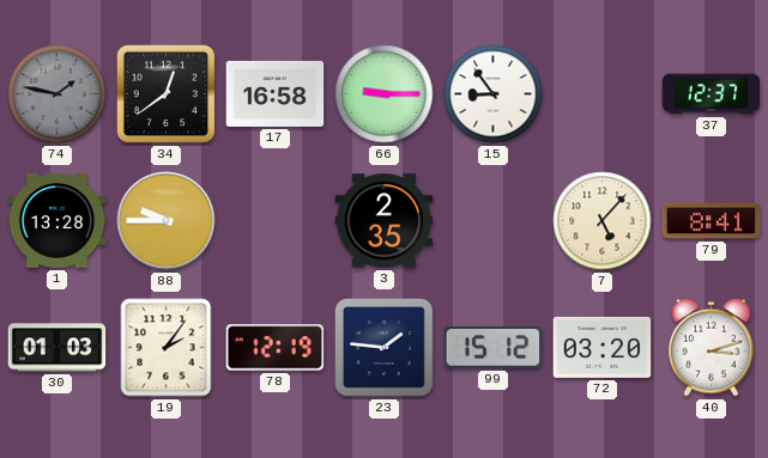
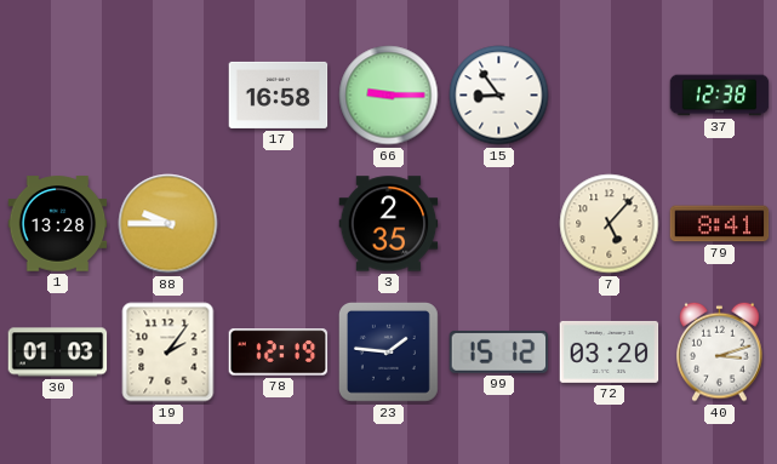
74: 1:47 -> none
34: 12:39 -> none
37: 12:37 -> 12:38
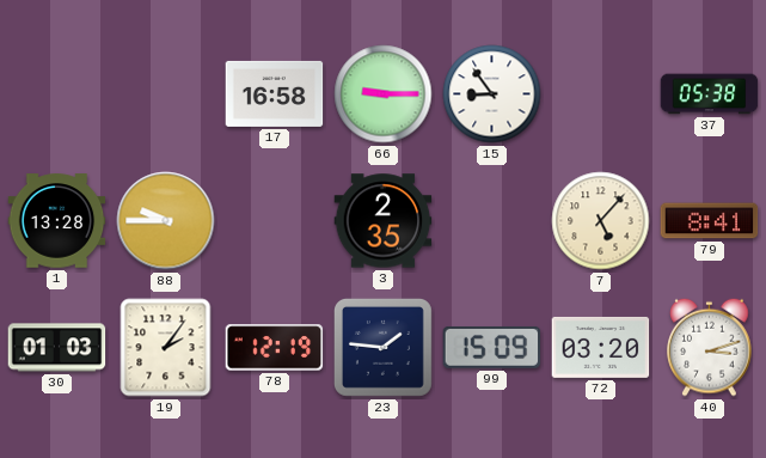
37: 12:38 -> 05:38
99: 15:12 -> 15:09
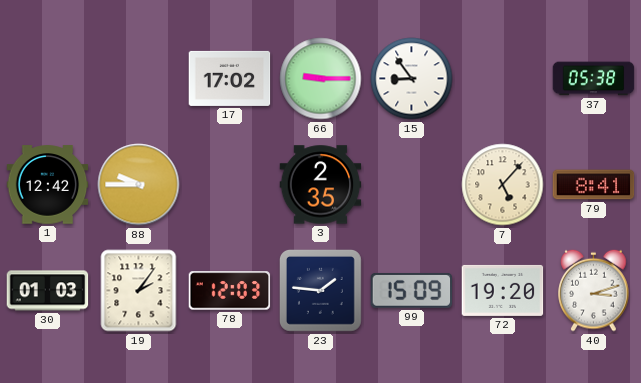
17: 16:58 -> 17:02
1: 13:28 -> 12:42
78: 12:19 -> 12:03
72: 03:20 -> 19:20
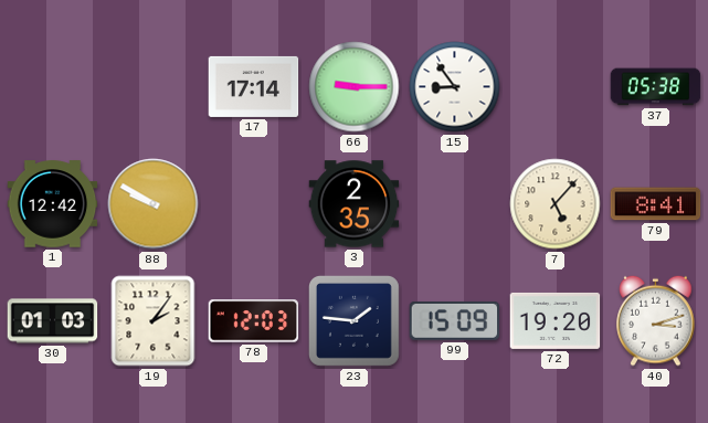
17: 17:02 -> 17:14
88: 9:45 -> 9:50
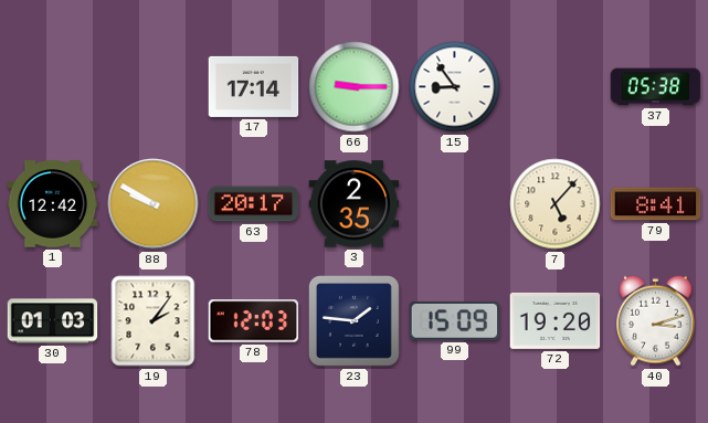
63: none -> 20:17
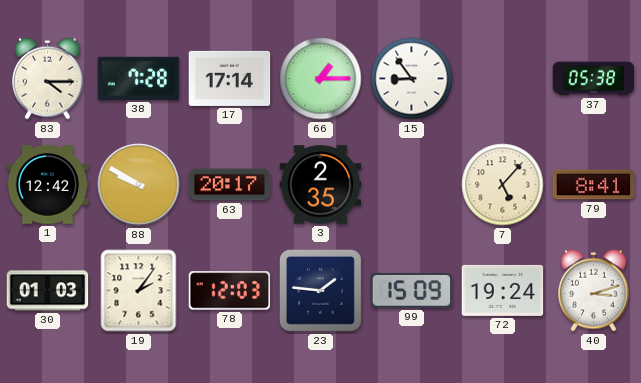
83: none -> 4:15
38: none -> 7:28
66: 9:15 -> 1:15
72: 19:20 -> 19:24
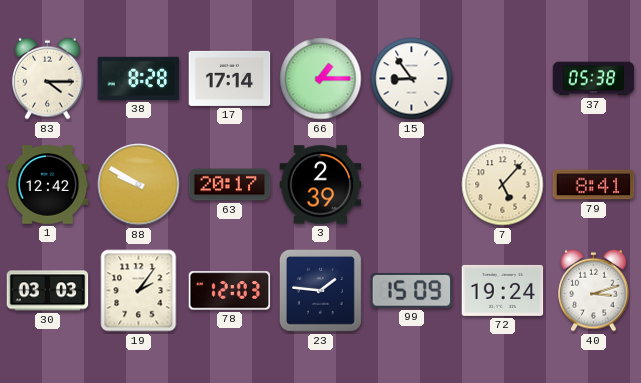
38: 7:28 -> 8:28
3: 2:35 -> 2:39
30: 01:03 -> 03:03
